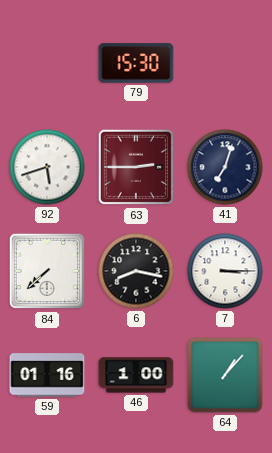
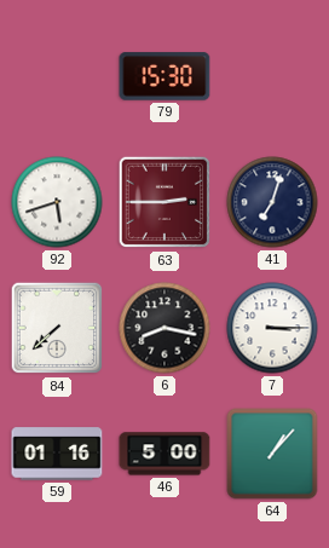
46: 1:00 -> 5:00
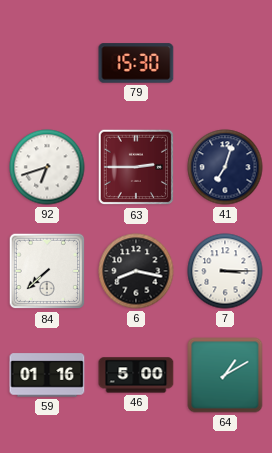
92: 5:42 -> 6:42
64: 1:07 -> 1:10
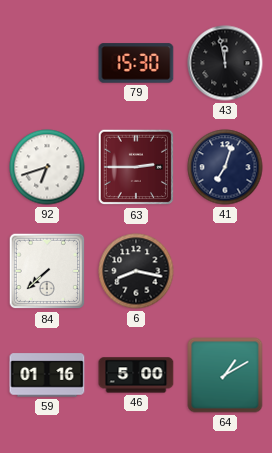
43: none -> 11:58
7: 3:15 -> none
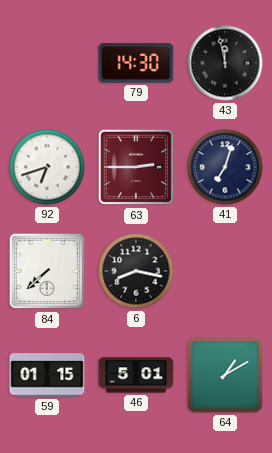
79: 15:30 -> 14:30
59: 01:16 -> 01:15
46: 5:00 -> 5:01
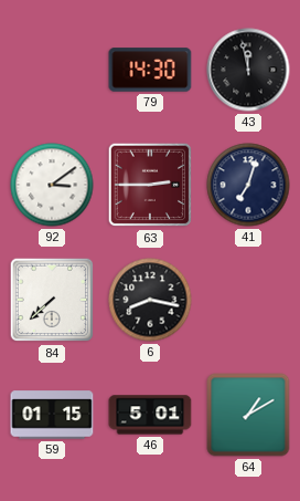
92: 6:42 -> 3:09
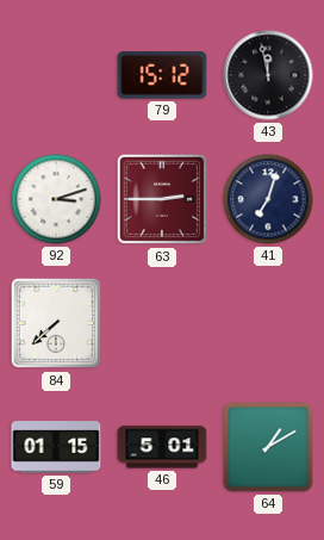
79: 14:30 -> 15:12
92: 3:09 -> 3:12
6: 8:17 -> none
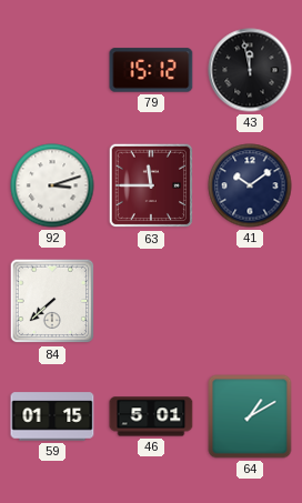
63: 2:45 -> 11:45
41: 7:03 -> 10:09
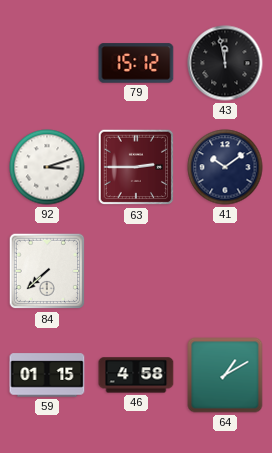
63: 11:45 -> 2:45
46: 5:01 -> 4:58
